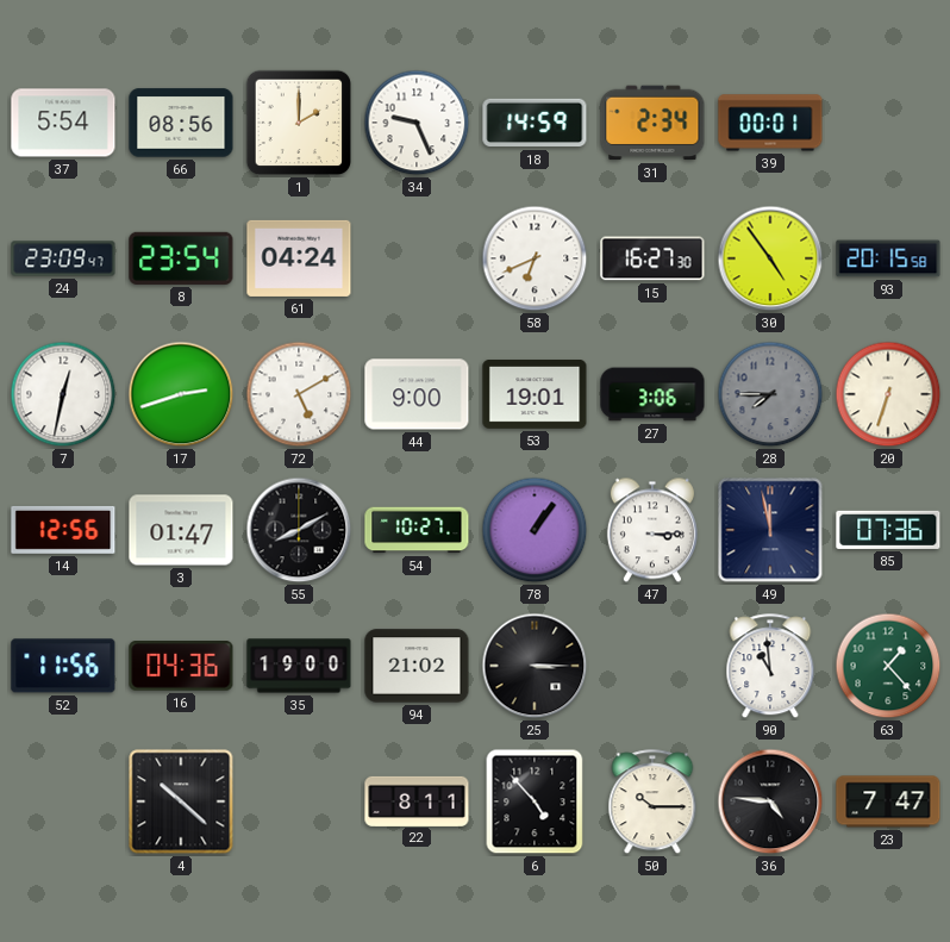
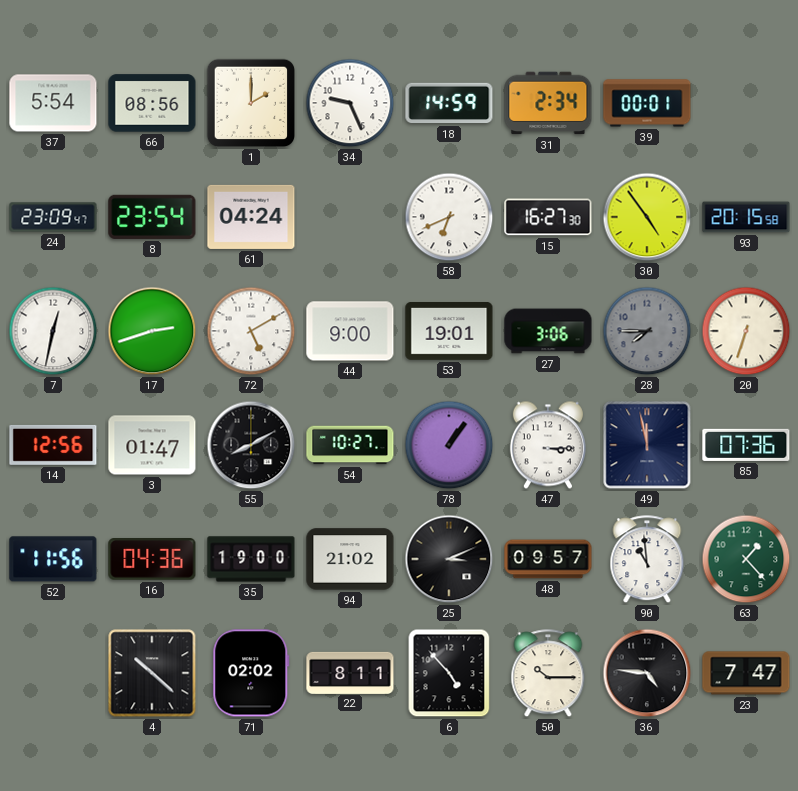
25: 3:15 -> 3:11
48: none -> 09:57
71: none -> 02:02
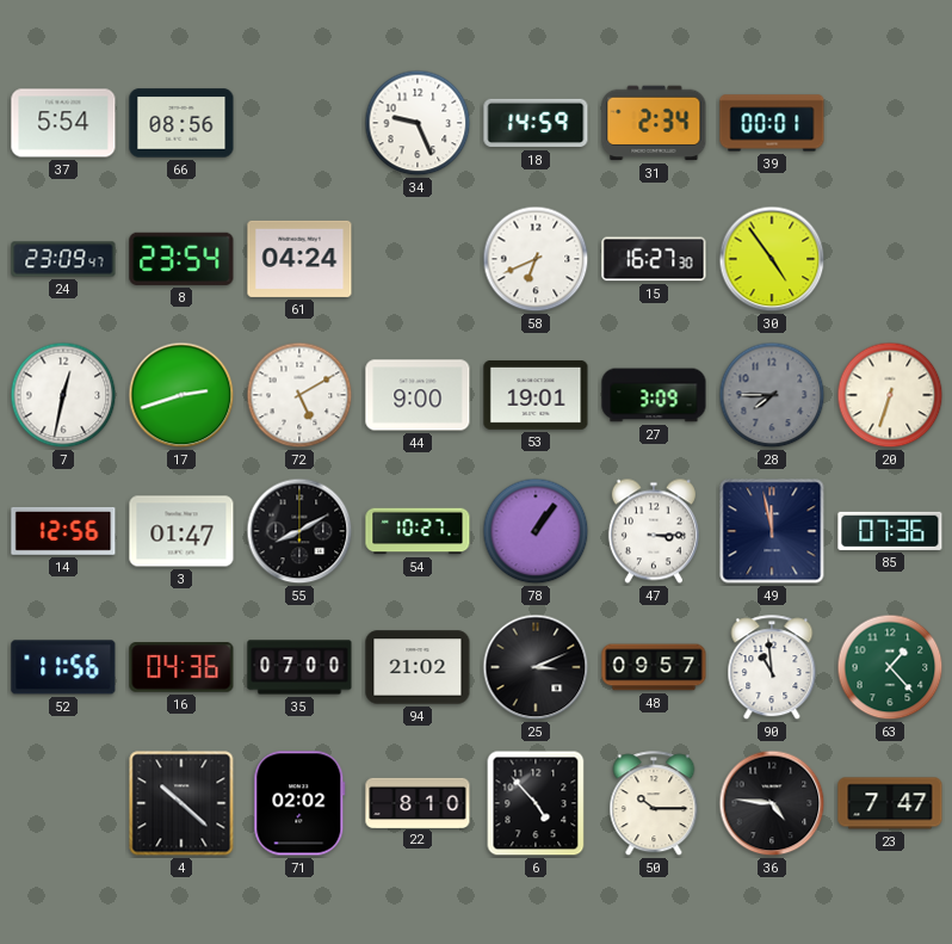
1: 2:00 -> none
93: 20:15 -> none
27: 3:06 -> 3:09
35: 19:00 -> 07:00
22: 8:11 -> 8:10
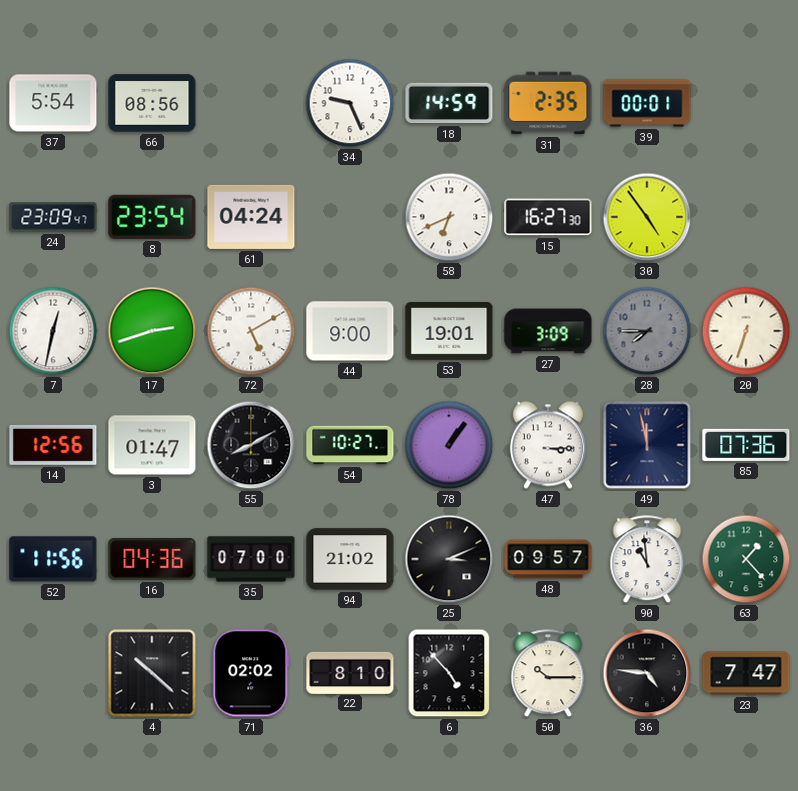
31: 2:34 -> 2:35
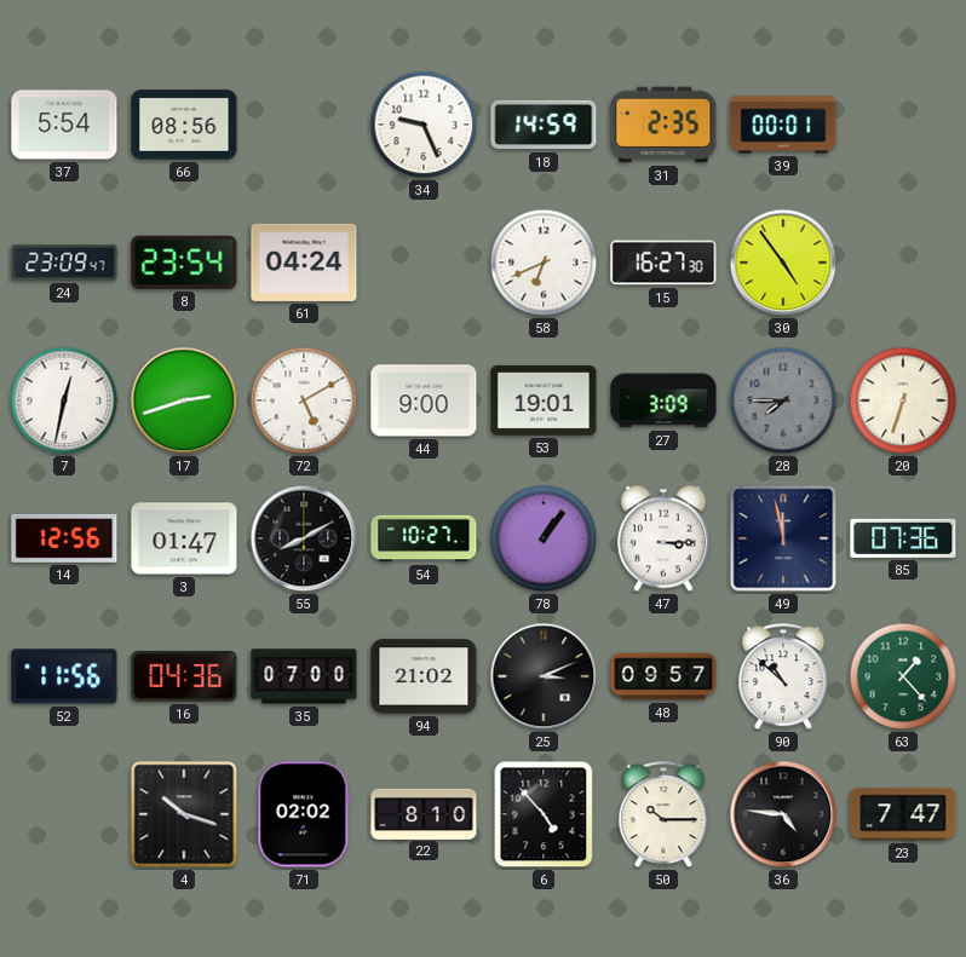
90: 10:59 -> 10:52
4: 10:22 -> 10:18
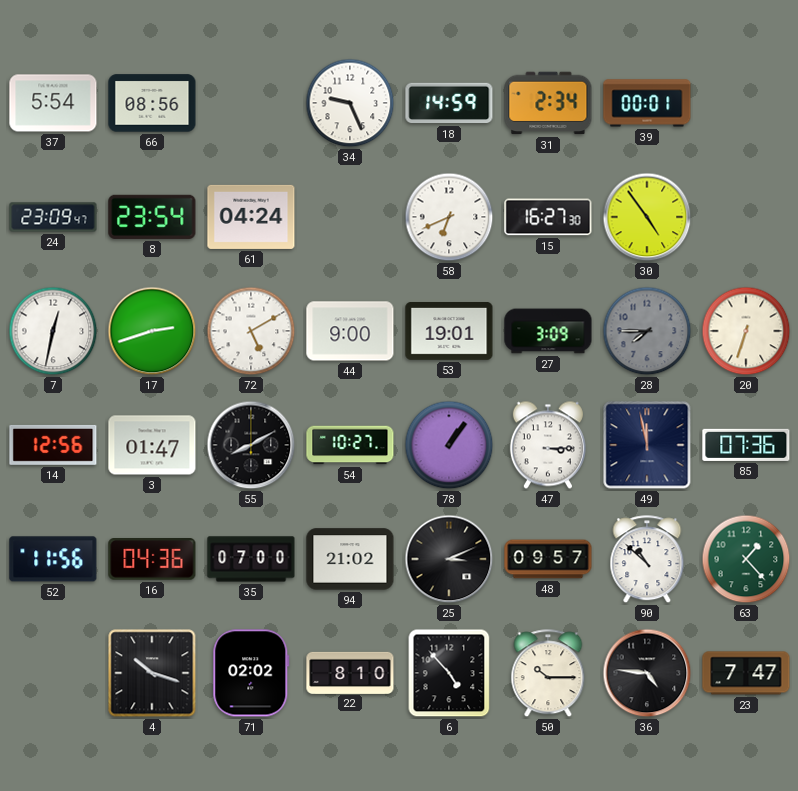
31: 2:35 -> 2:34
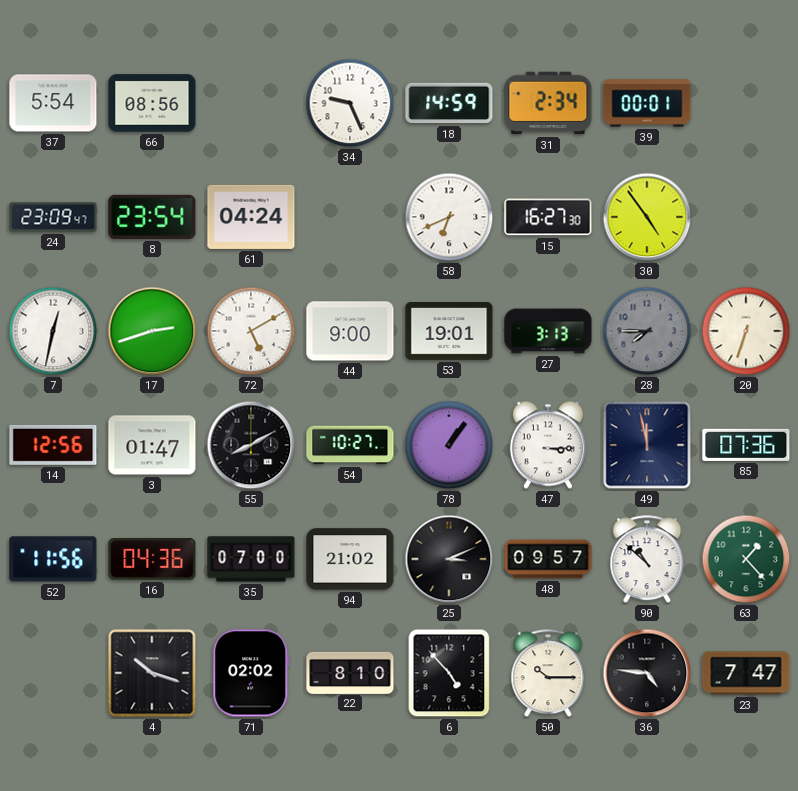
27: 3:09 -> 3:13
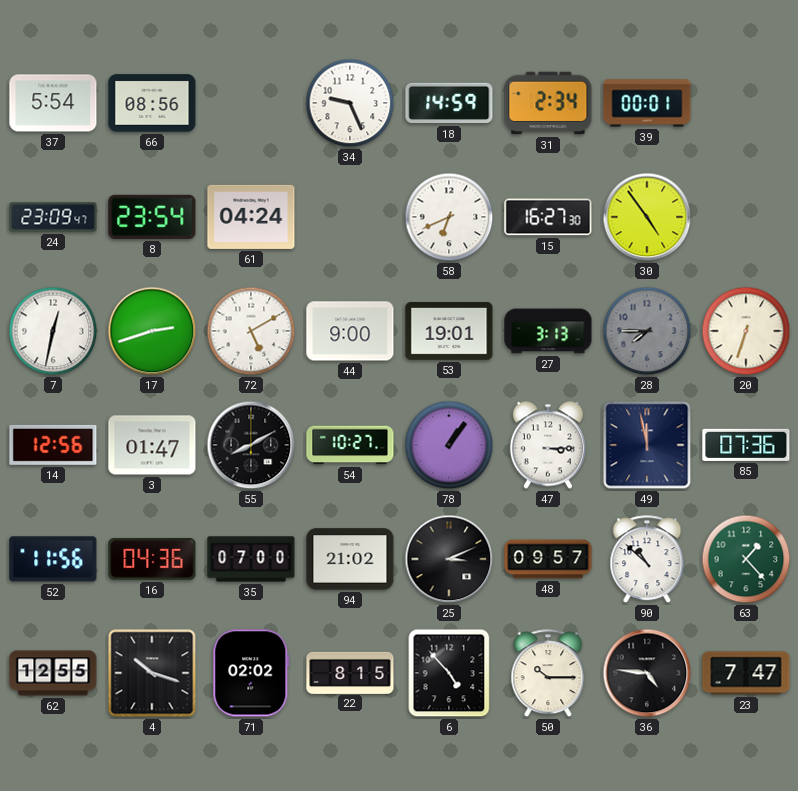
62: none -> 12:55
22: 8:10 -> 8:15
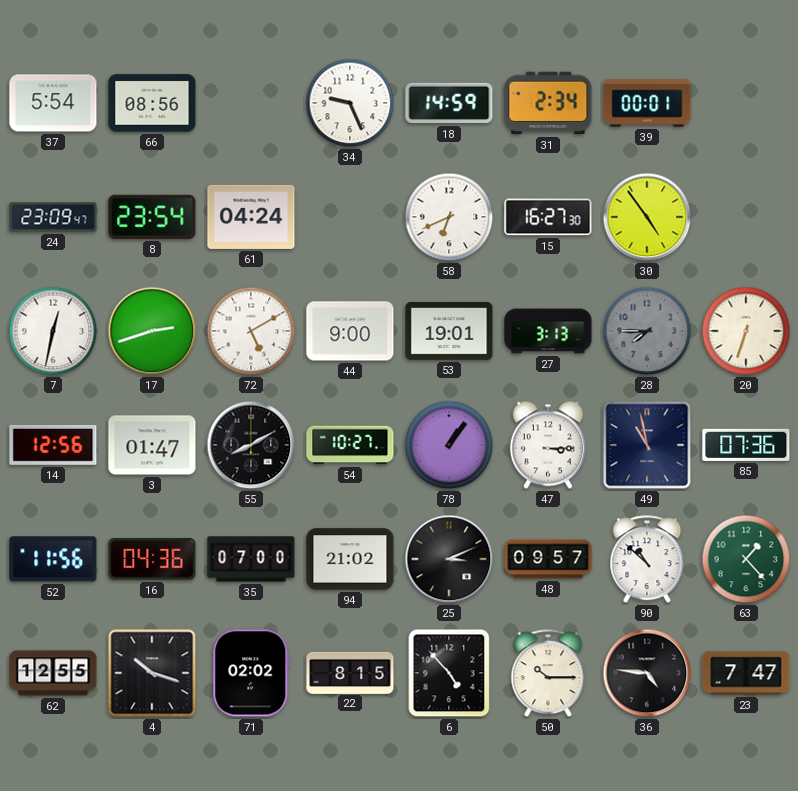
49: 11:58 -> 10:58
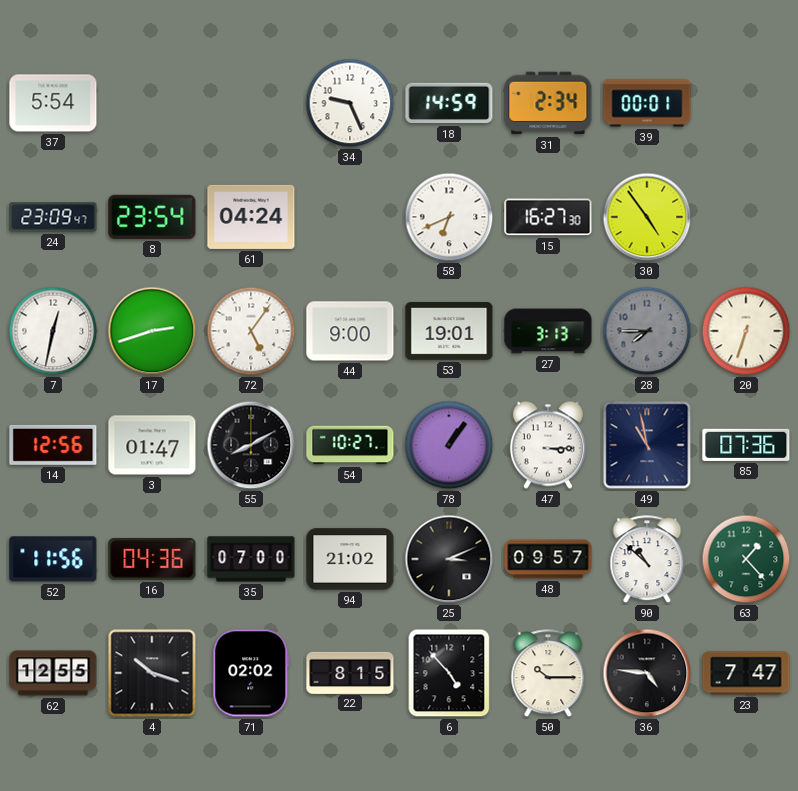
66: 08:56 -> none
72: 5:10 -> 5:06
